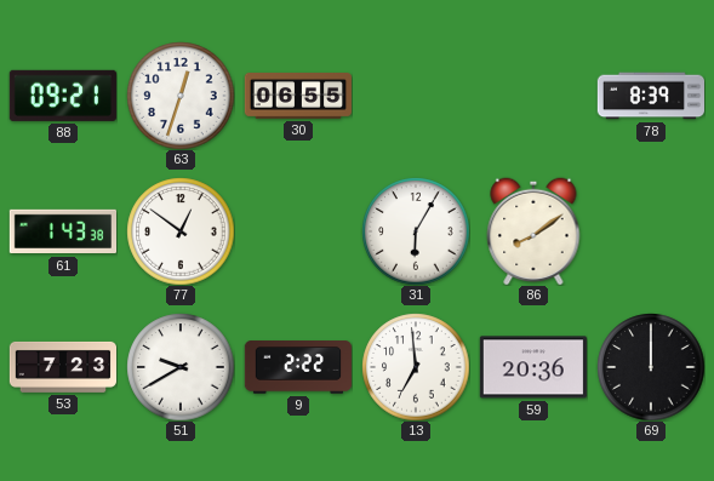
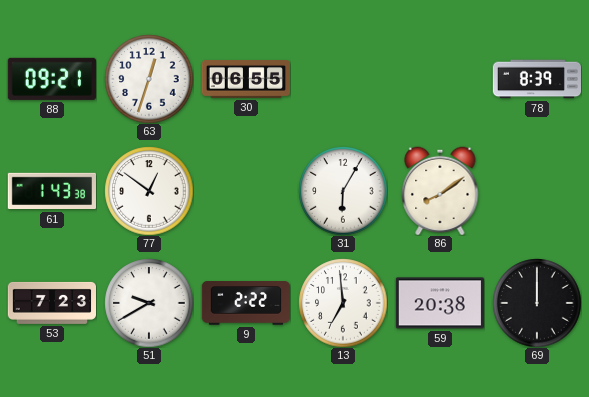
59: 20:36 -> 20:38
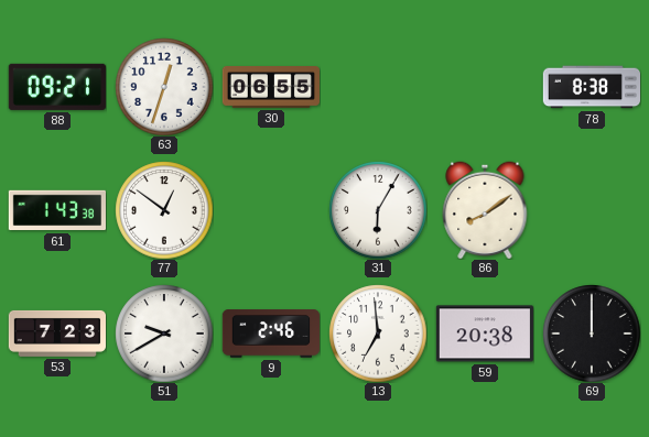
78: 8:39 -> 8:38
9: 2:22 -> 2:46
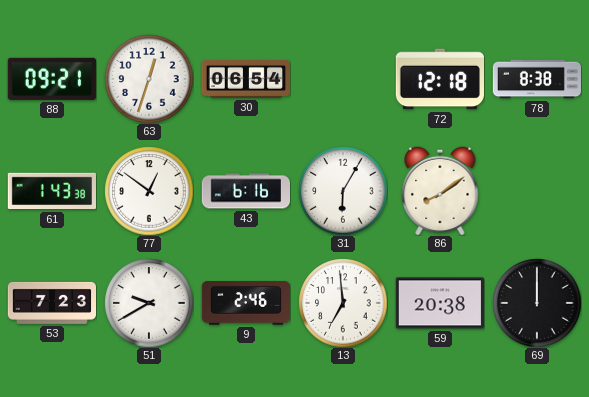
30: 06:55 -> 06:54
72: none -> 12:18
43: none -> 6:16
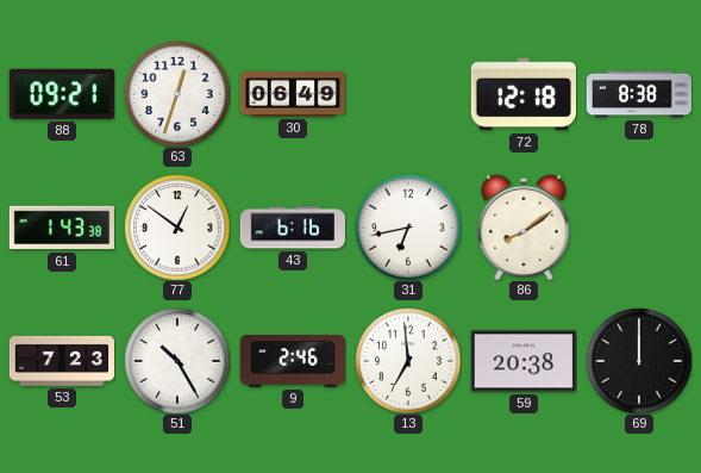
30: 06:54 -> 06:49
31: 6:05 -> 6:43
51: 9:40 -> 10:25
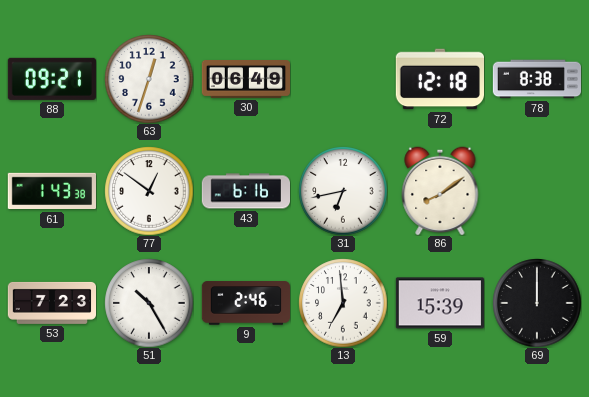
59: 20:38 -> 15:39
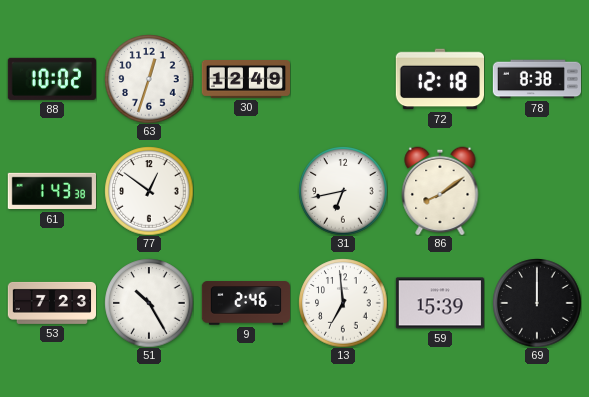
88: 09:21 -> 10:02
30: 06:49 -> 12:49
43: 6:16 -> none
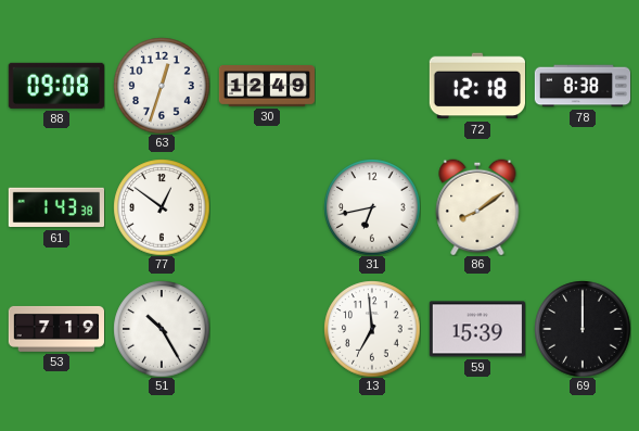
88: 10:02 -> 09:08
53: 7:23 -> 7:19
9: 2:46 -> none
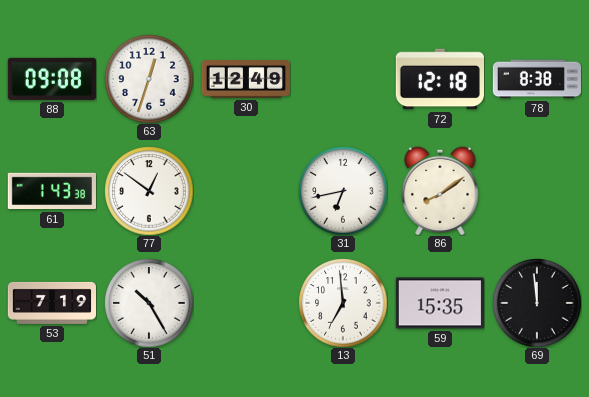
59: 15:39 -> 15:35
69: 12:00 -> 11:59
